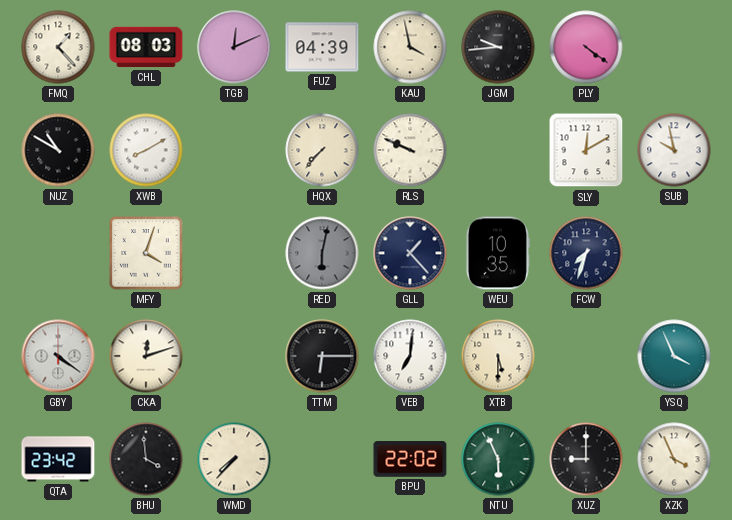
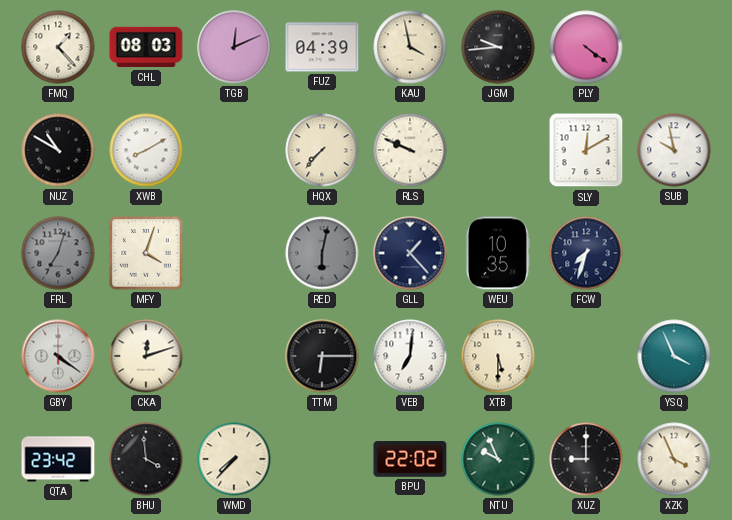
FRL: none -> 7:03
NTU: 5:56 -> 9:56
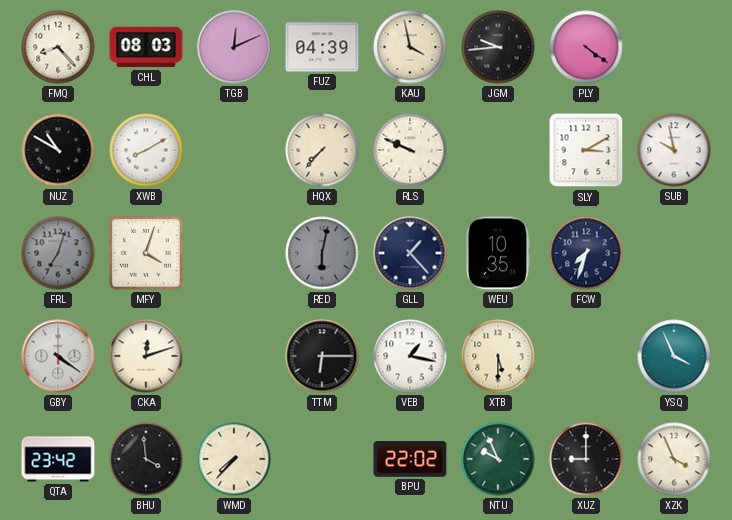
FMQ: 1:23 -> 8:23
SLY: 12:10 -> 3:10
VEB: 7:01 -> 1:17
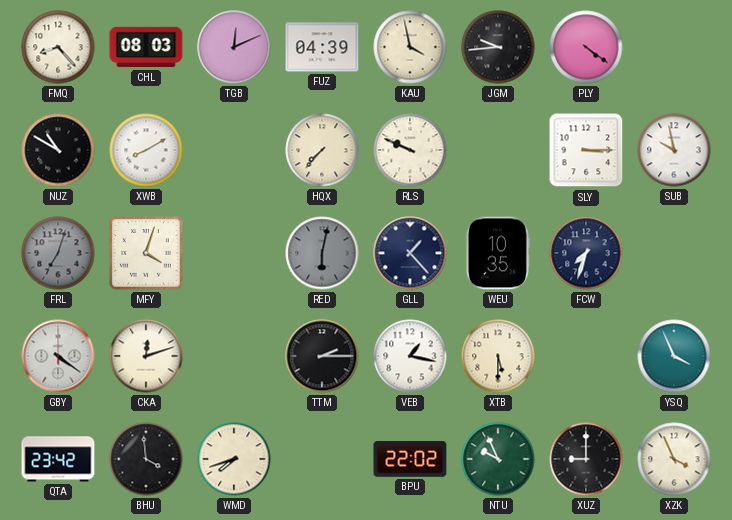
SLY: 3:10 -> 3:15
TTM: 6:15 -> 2:15
WMD: 7:37 -> 7:42
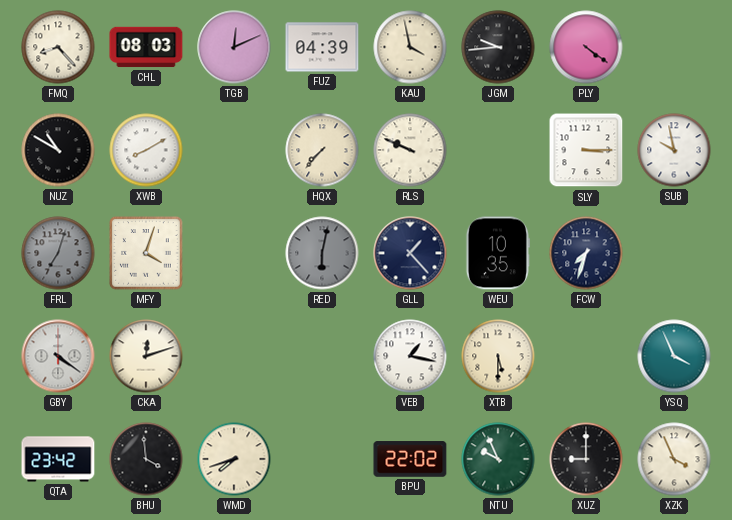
TTM: 2:15 -> none
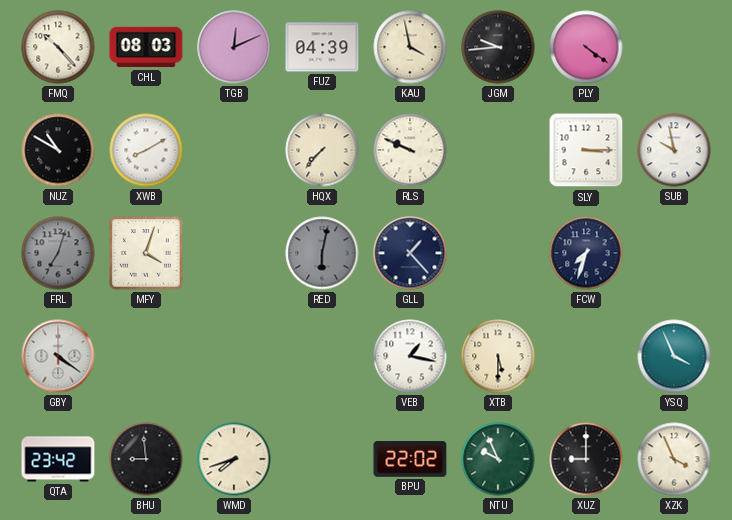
FMQ: 8:23 -> 10:23
WEU: 10:35 -> none
CKA: 12:12 -> none
BHU: 3:59 -> 8:59
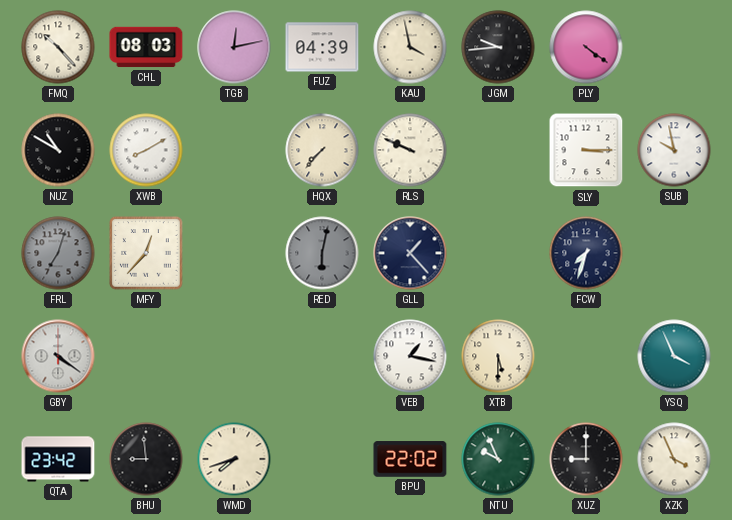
TGB: 12:11 -> 12:13
MFY: 4:03 -> 12:37
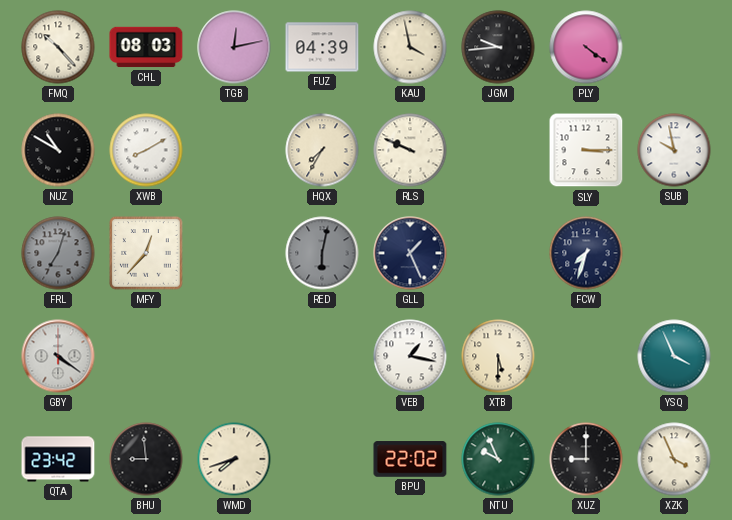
HQX: 7:37 -> 7:35
GLL: 1:23 -> 1:26
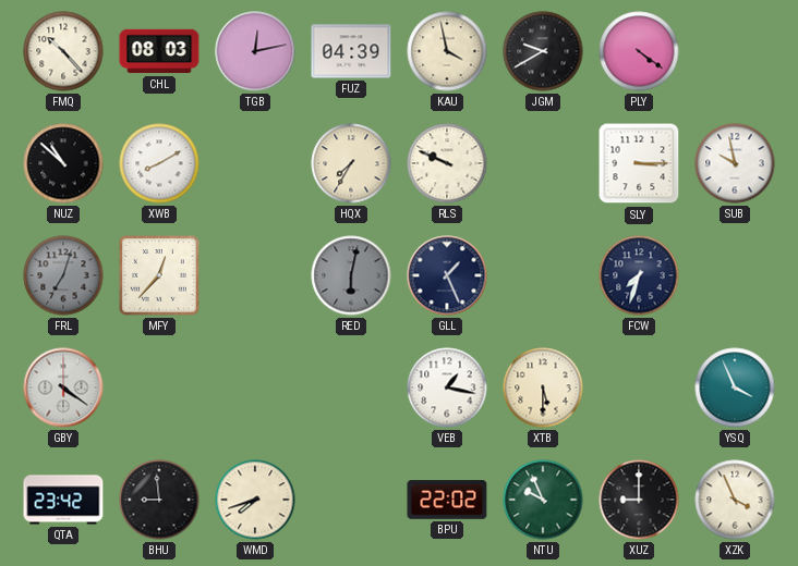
JGM: 9:44 -> 9:40
NUZ: 10:50 -> 10:52
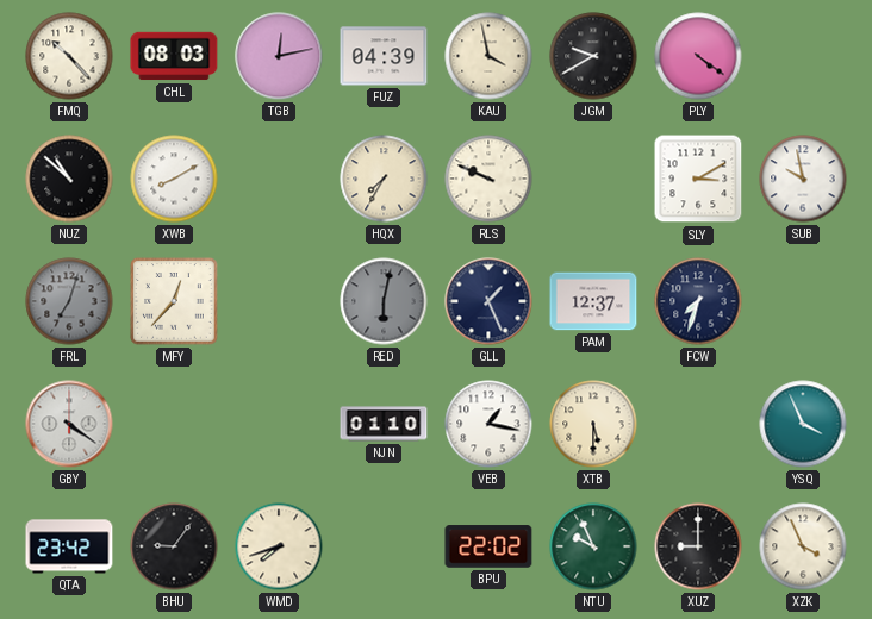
SLY: 3:15 -> 3:10
PAM: none -> 12:37
NJN: none -> 01:10
BHU: 8:59 -> 9:06
